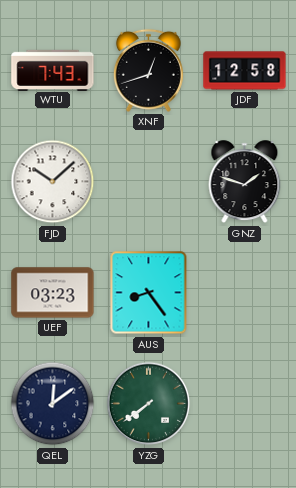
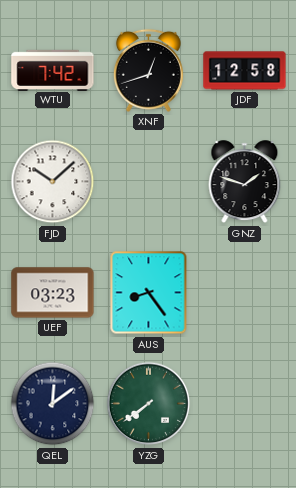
WTU: 7:43 -> 7:42
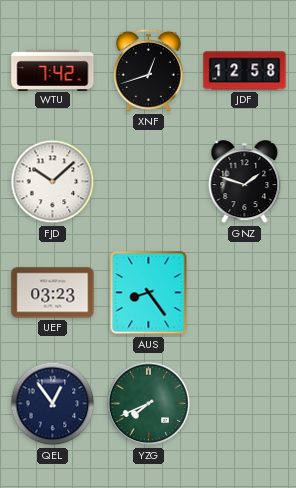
QEL: 12:09 -> 12:54
YZG: 7:39 -> 7:41
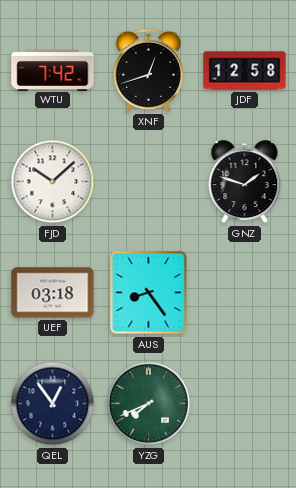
UEF: 03:23 -> 03:18
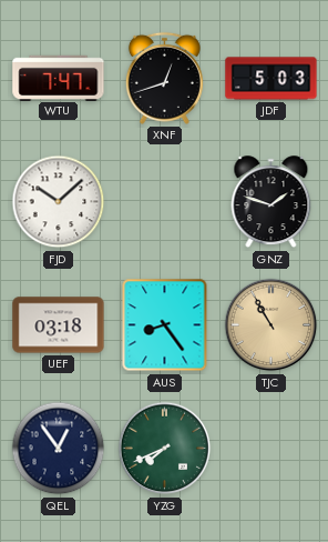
WTU: 7:42 -> 7:47
JDF: 12:58 -> 5:03
TJC: none -> 10:55
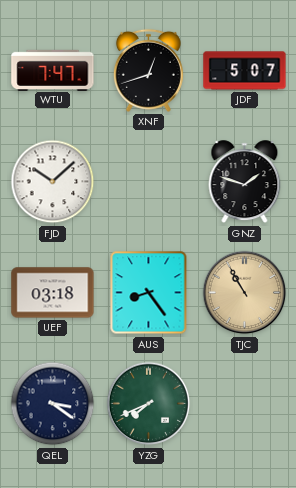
JDF: 5:03 -> 5:07
QEL: 12:54 -> 3:21
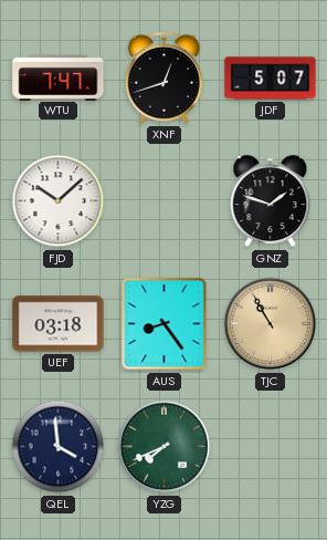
QEL: 3:21 -> 3:59
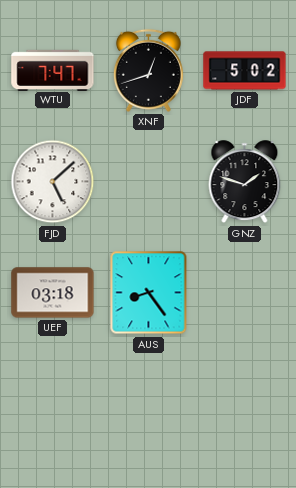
JDF: 5:07 -> 5:02
FJD: 10:08 -> 5:08
TJC: 10:55 -> none
QEL: 3:59 -> none
YZG: 7:41 -> none
